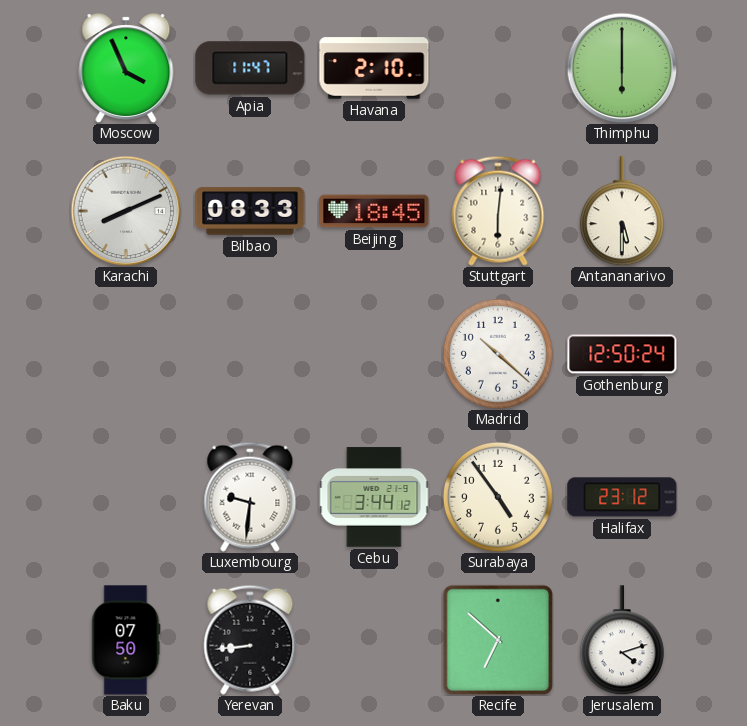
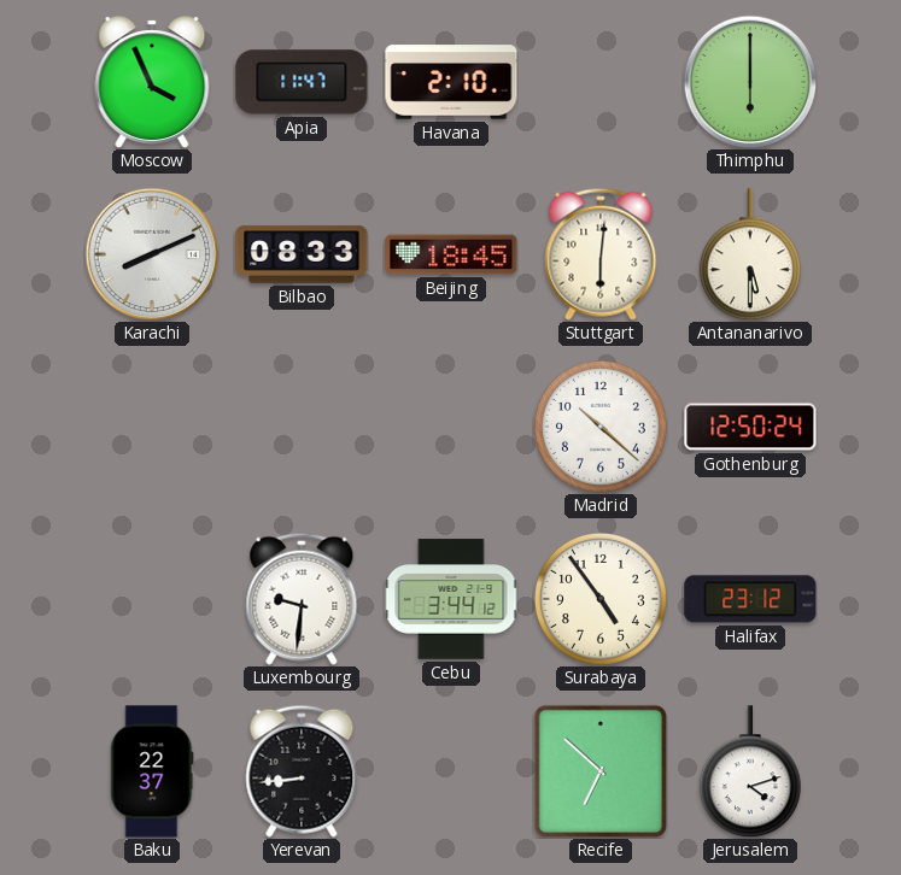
Baku: 07:50 -> 22:37
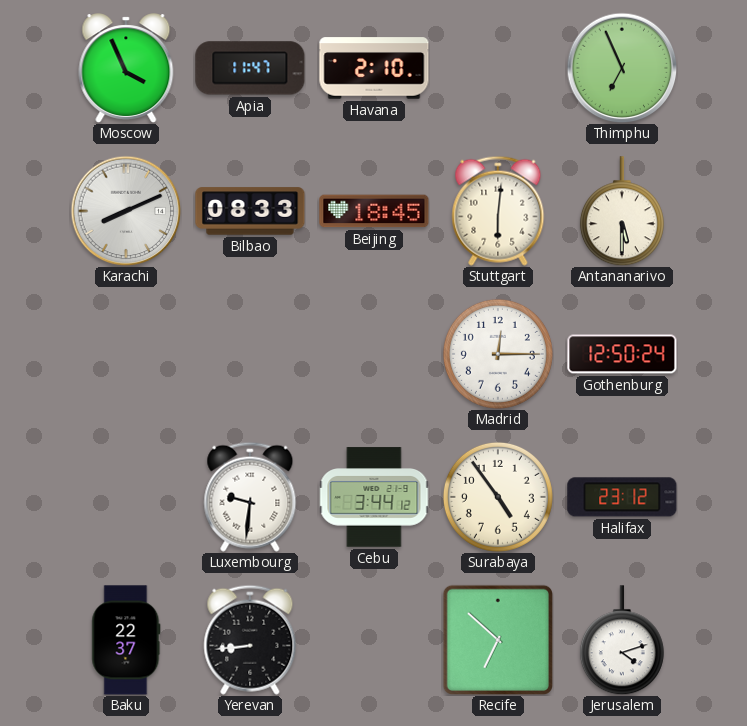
Thimphu: 6:00 -> 6:56
Madrid: 10:22 -> 12:15
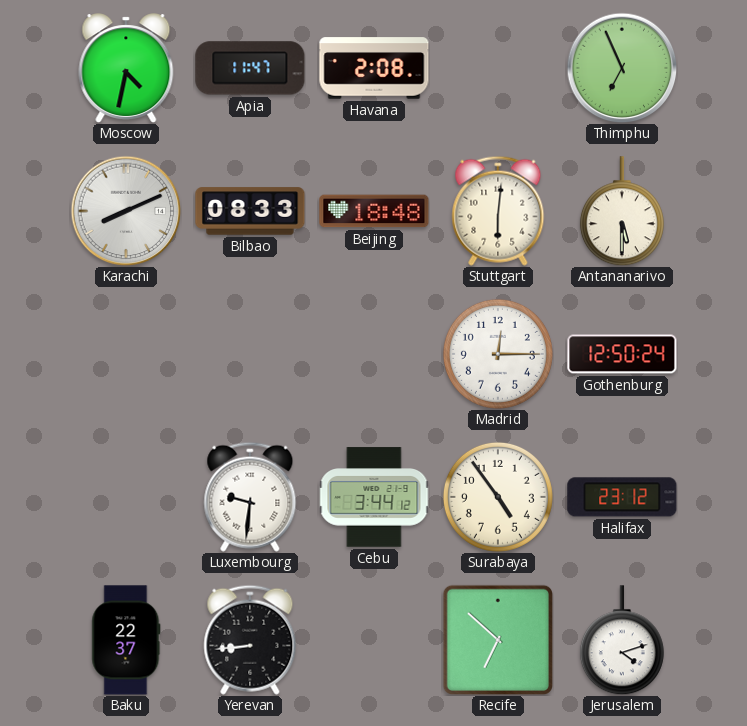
Moscow: 3:56 -> 4:32
Havana: 2:10 -> 2:08
Beijing: 18:45 -> 18:48
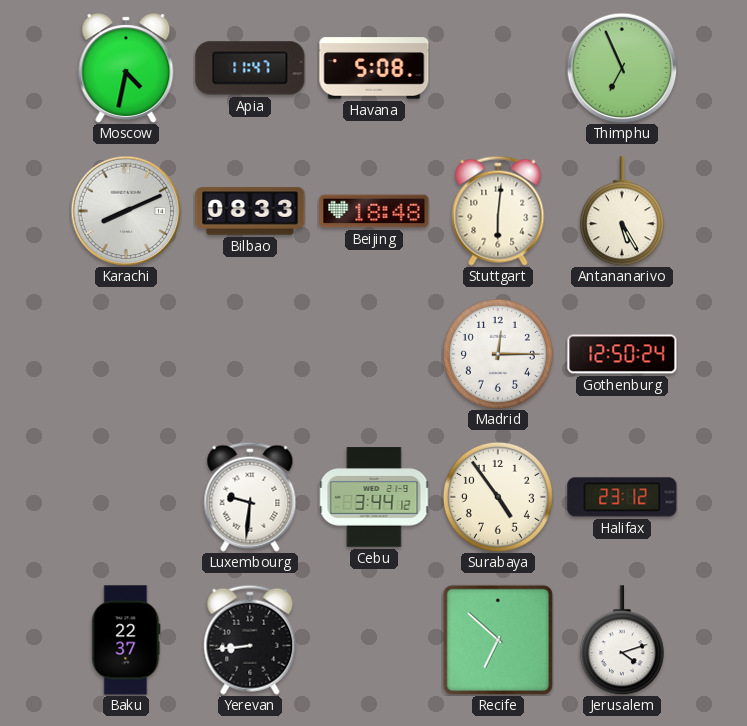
Havana: 2:08 -> 5:08
Antananarivo: 5:30 -> 5:25
